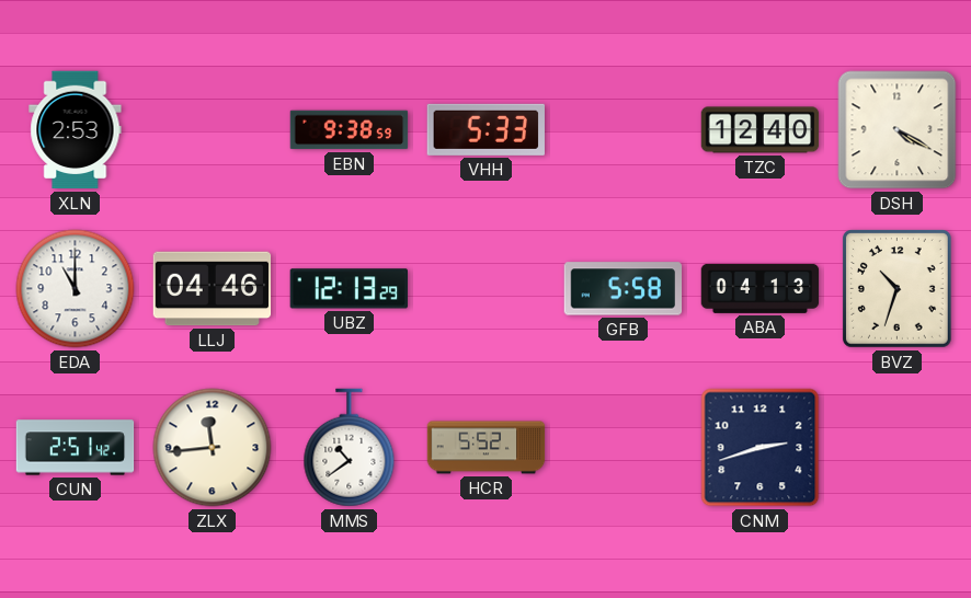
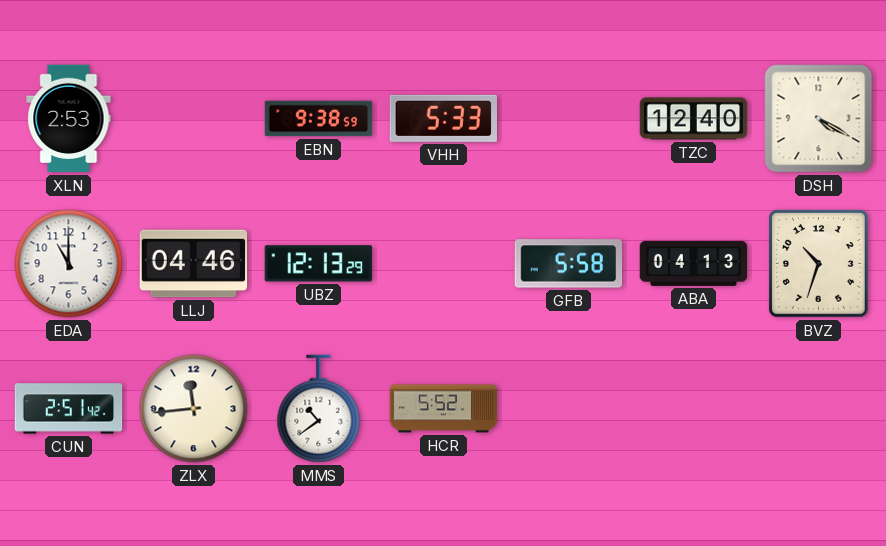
CNM: 2:42 -> none
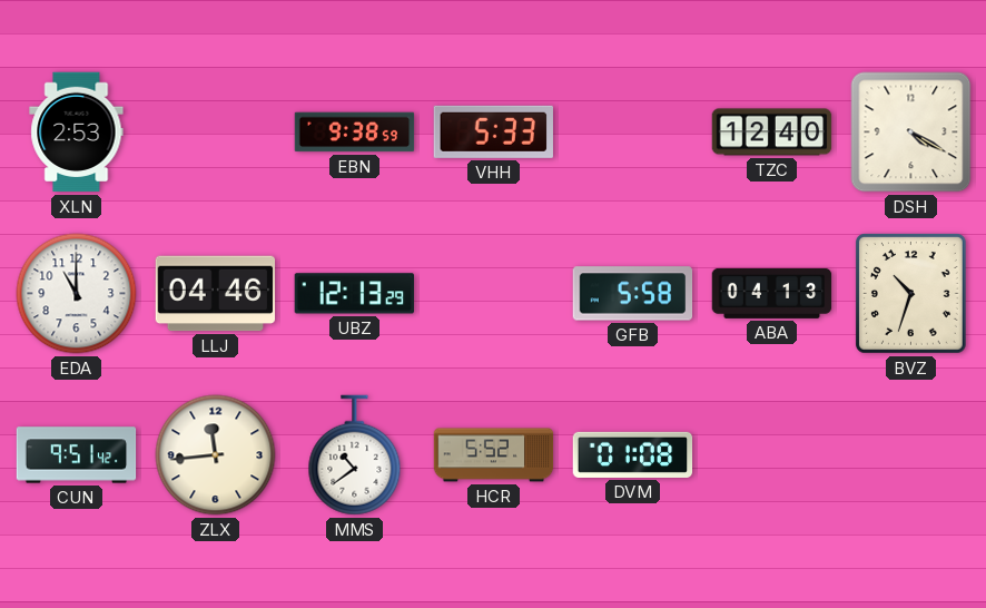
CUN: 2:51 -> 9:51
DVM: none -> 01:08
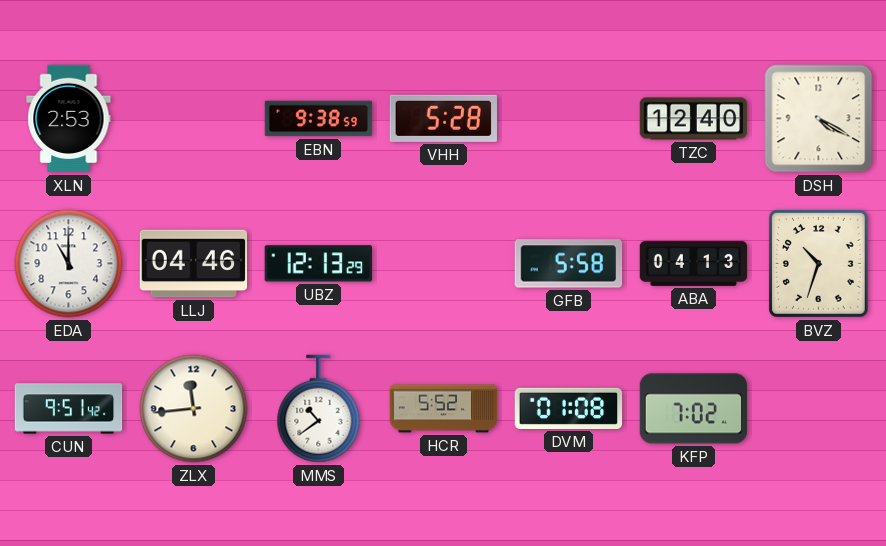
VHH: 5:33 -> 5:28
KFP: none -> 7:02
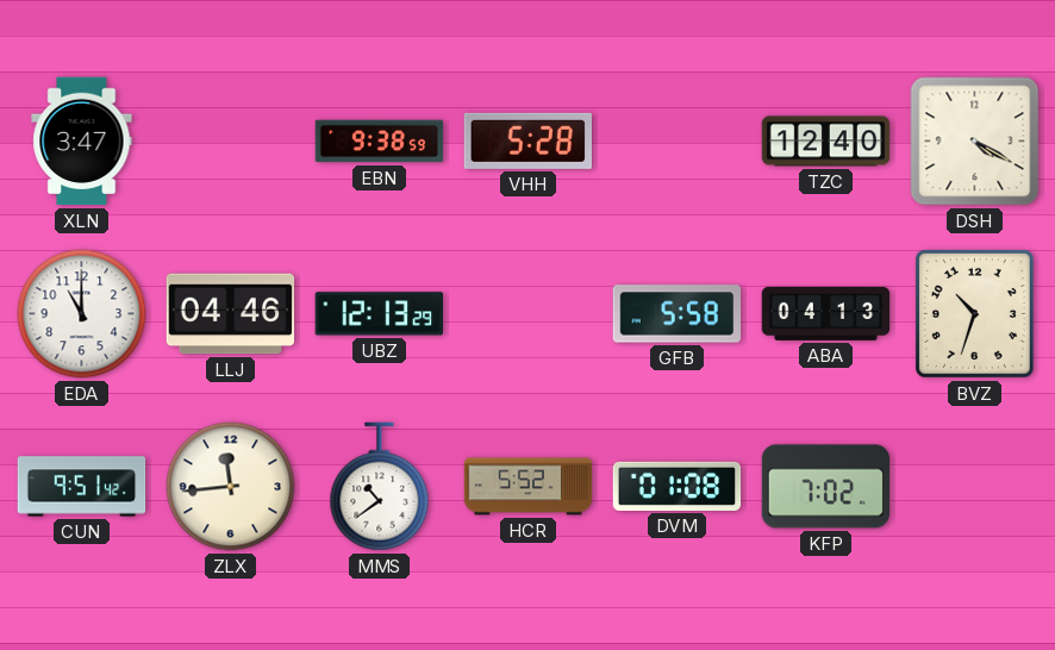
XLN: 2:53 -> 3:47
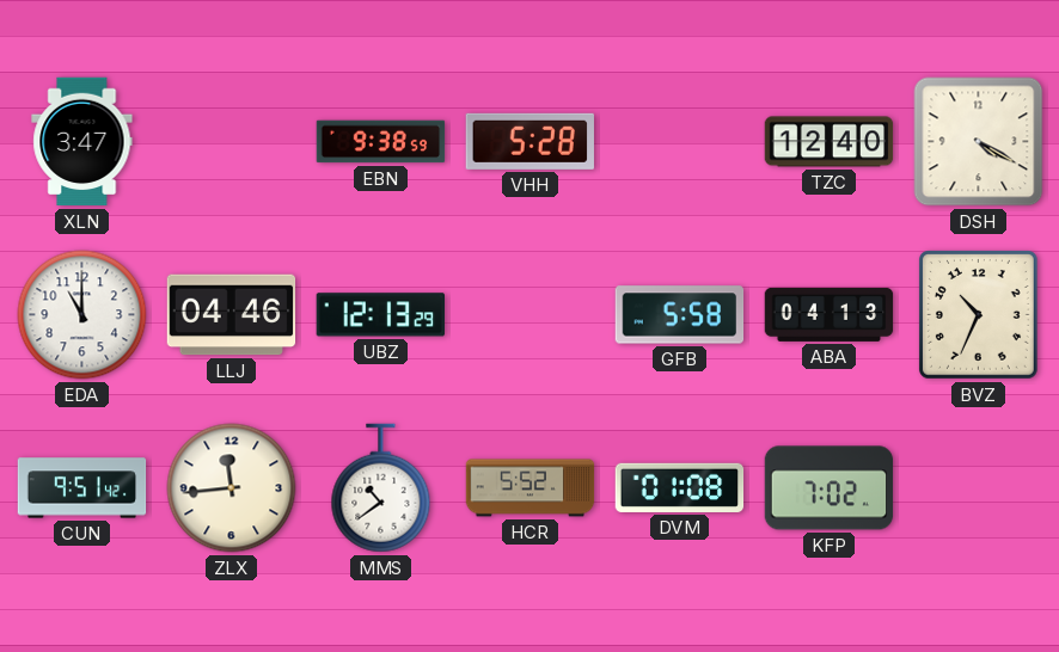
BVZ: 10:33 -> 10:34
